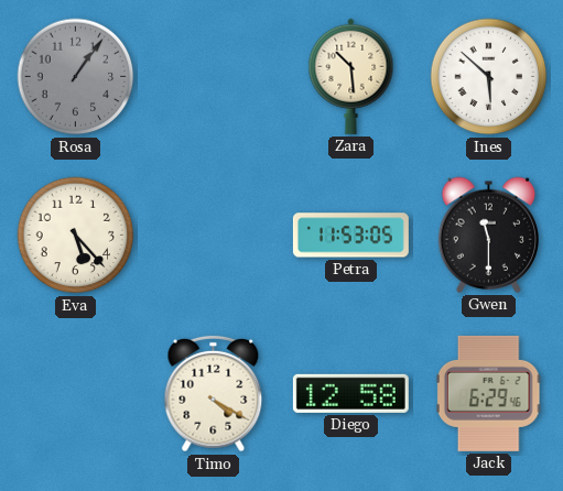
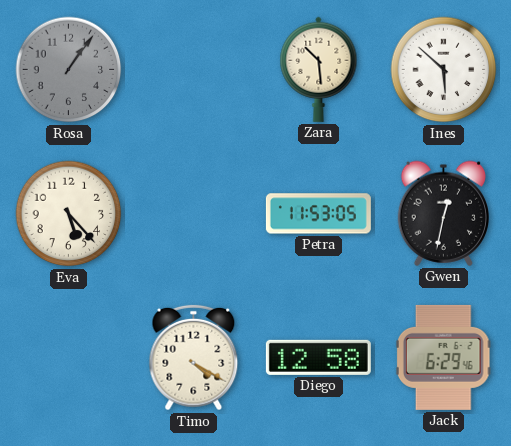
Gwen: 11:30 -> 12:32
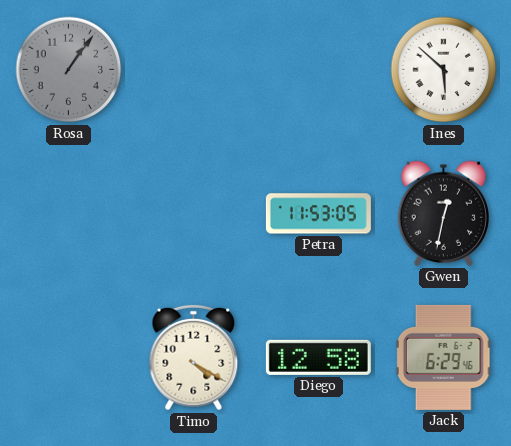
Zara: 10:29 -> none
Eva: 5:23 -> none
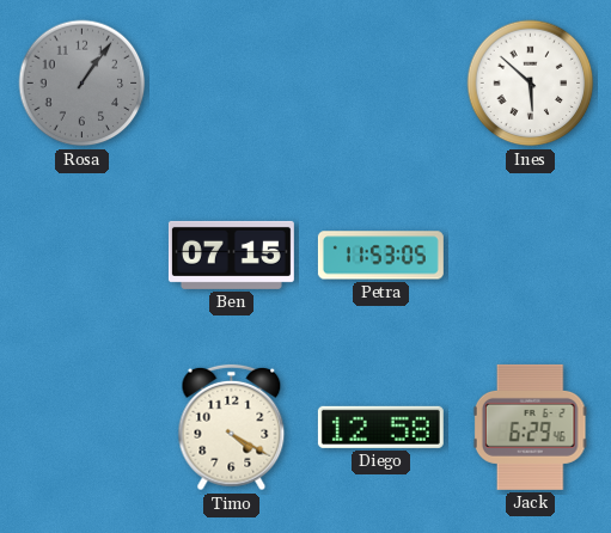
Ben: none -> 07:15
Gwen: 12:32 -> none
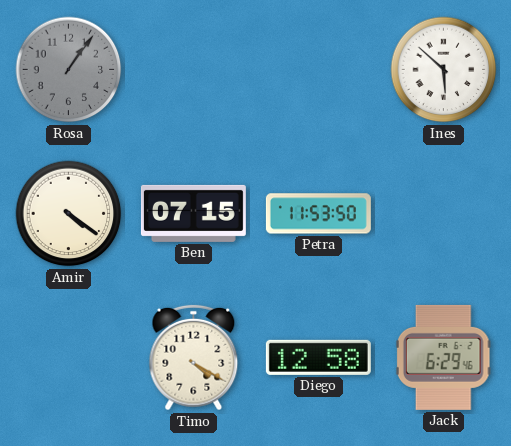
Amir: none -> 4:21
Petra: 11:53:05 -> 11:53:50
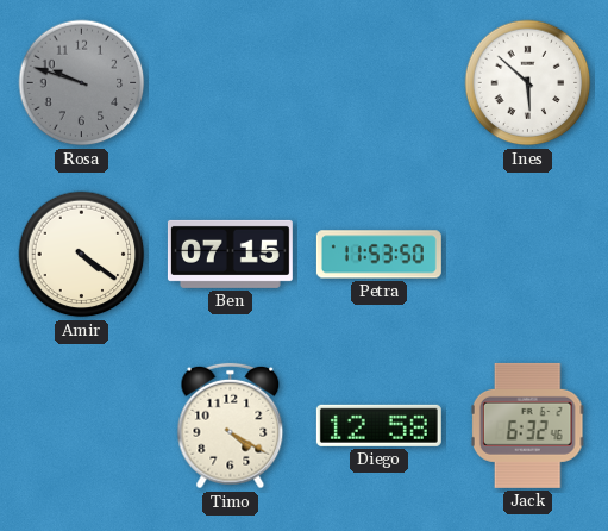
Rosa: 1:06 -> 9:48
Jack: 6:29 -> 6:32
